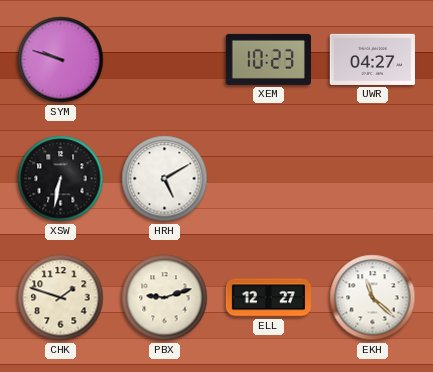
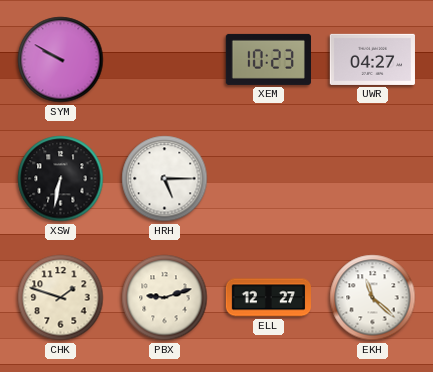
SYM: 9:48 -> 9:50
HRH: 5:10 -> 5:15
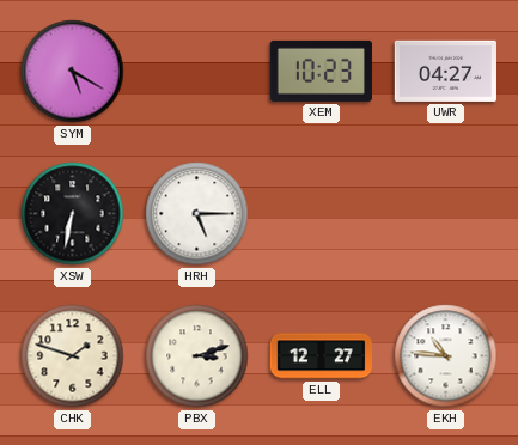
SYM: 9:50 -> 5:20
PBX: 9:12 -> 3:12
EKH: 11:22 -> 10:46
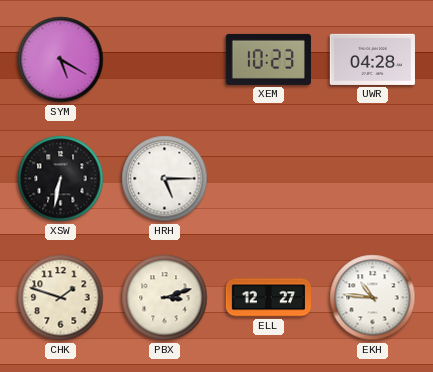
UWR: 04:27 -> 04:28
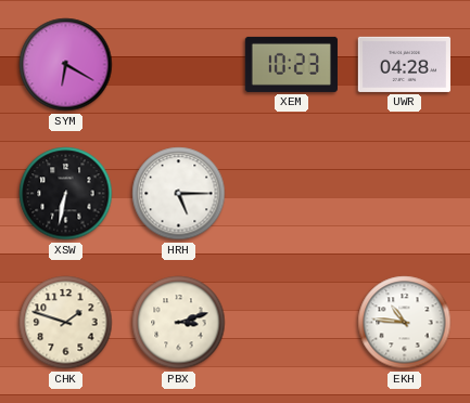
SYM: 5:20 -> 6:20
ELL: 12:27 -> none
